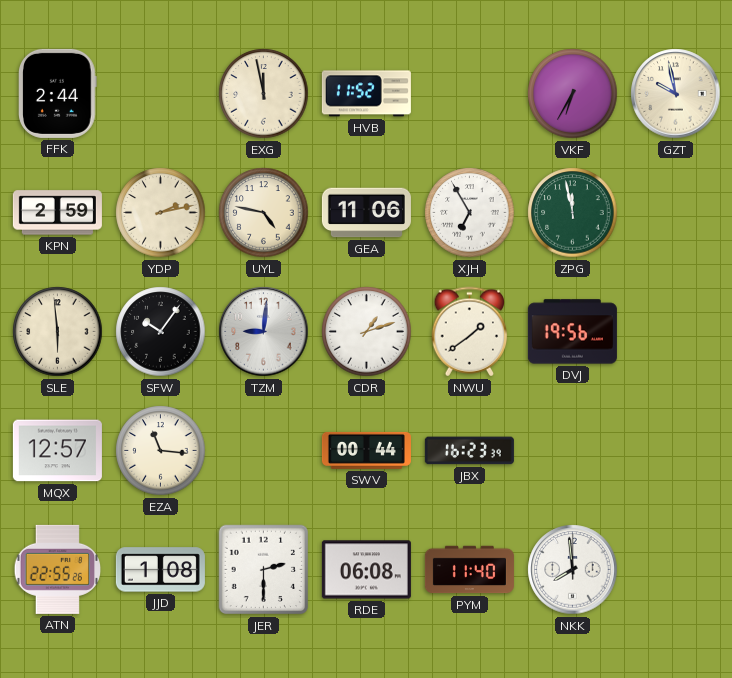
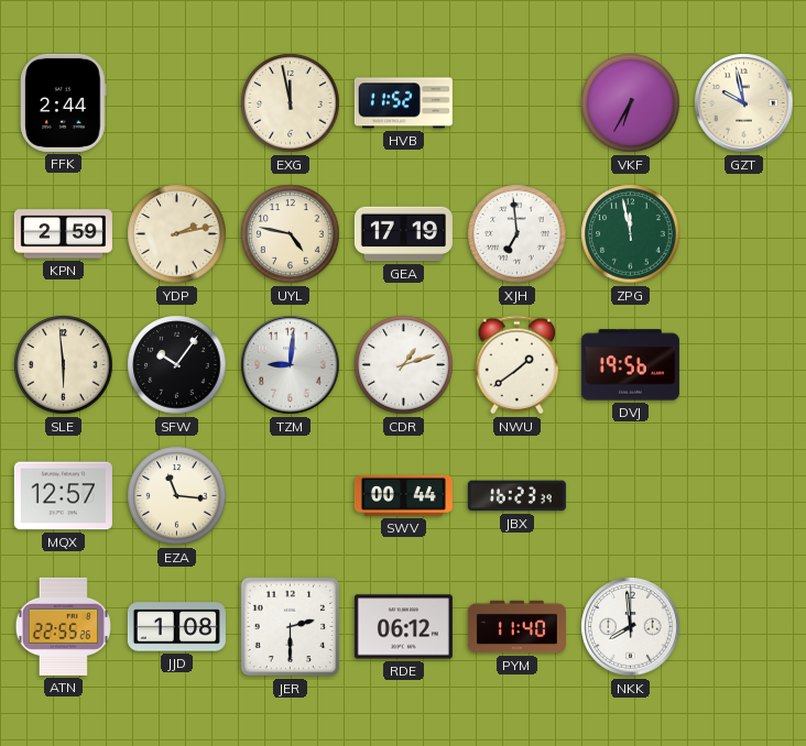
GEA: 11:06 -> 17:19
XJH: 6:55 -> 6:59
RDE: 06:08 -> 06:12
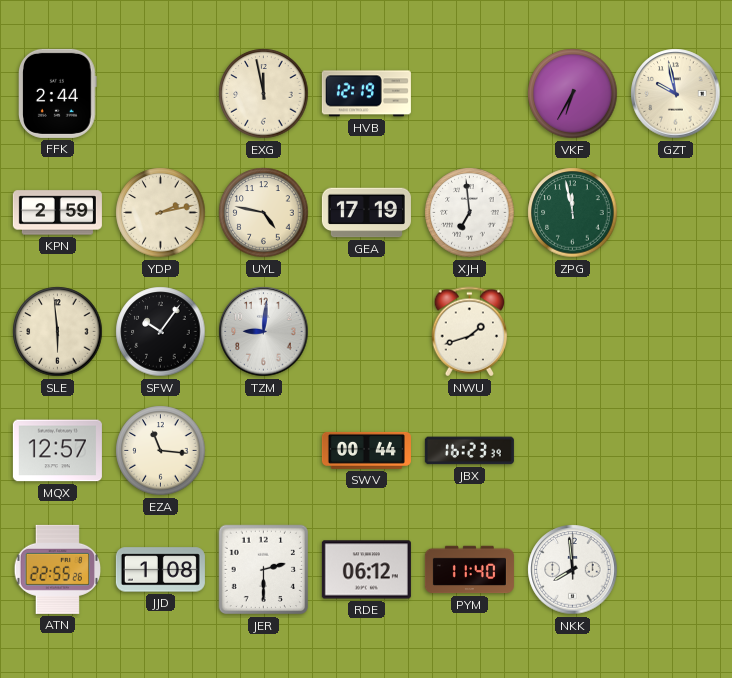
HVB: 11:52 -> 12:19
CDR: 1:12 -> none
NWU: 1:39 -> 1:42
DVJ: 19:56 -> none
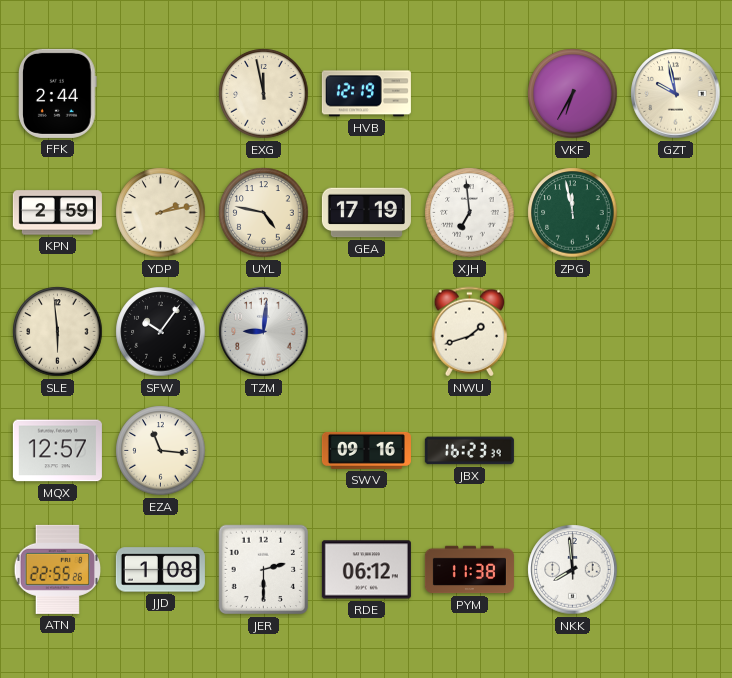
SWV: 00:44 -> 09:16
PYM: 11:40 -> 11:38
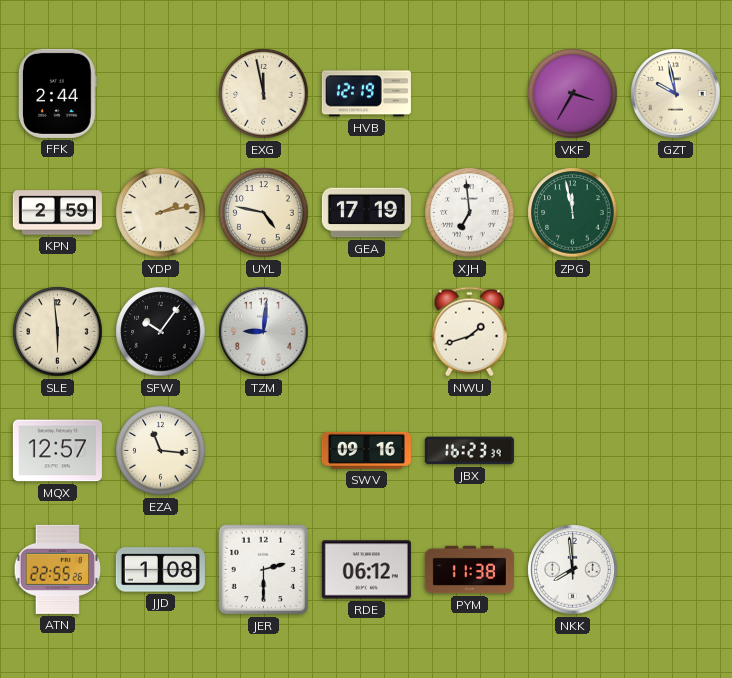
VKF: 6:35 -> 3:35
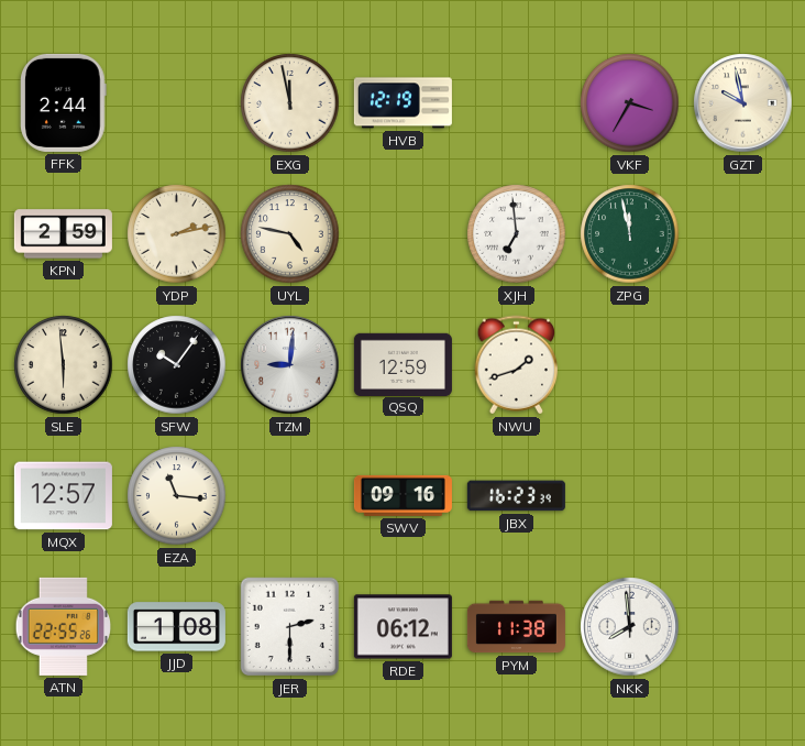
GEA: 17:19 -> none
QSQ: none -> 12:59
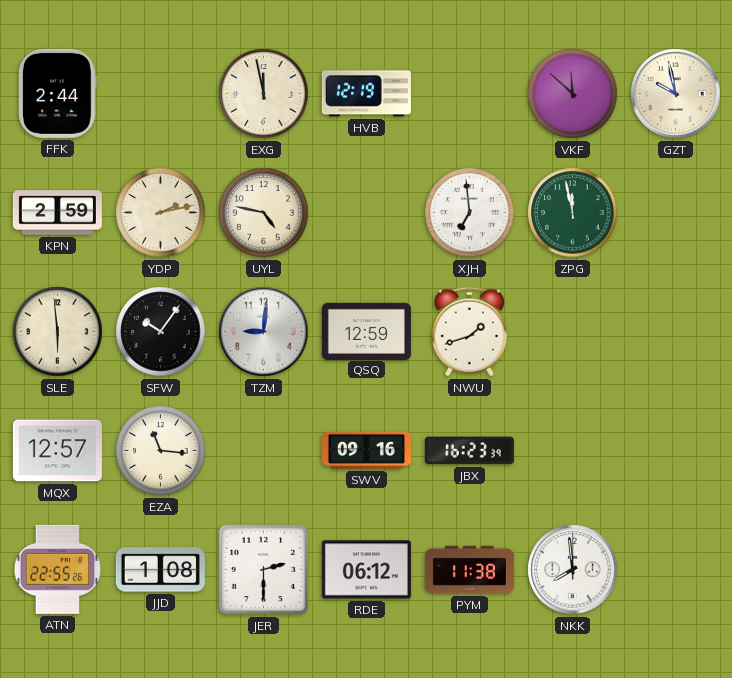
VKF: 3:35 -> 11:52
